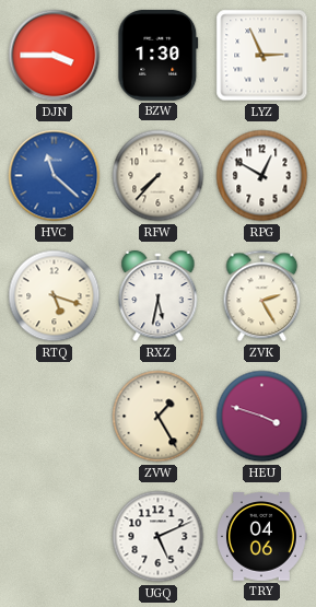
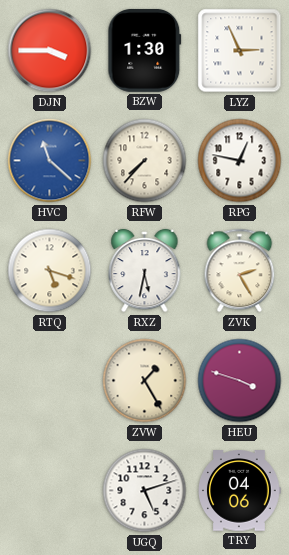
RPG: 12:50 -> 12:47
UGQ: 5:11 -> 5:12
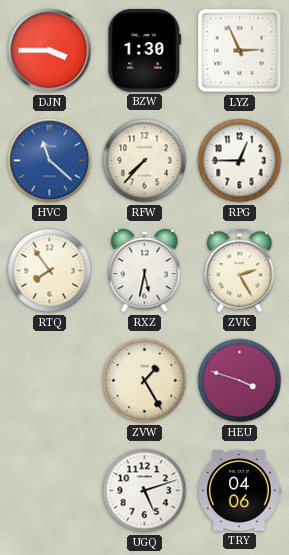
RPG: 12:47 -> 12:45
RTQ: 5:18 -> 7:54
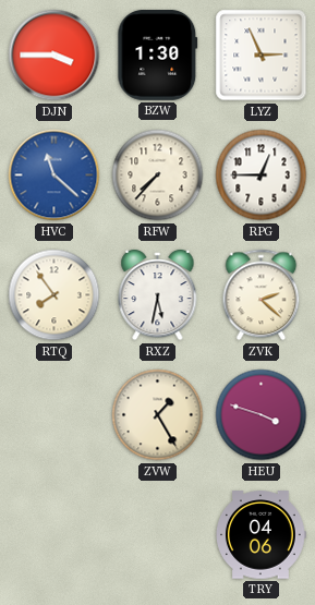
ZVK: 2:25 -> 2:22
UGQ: 5:12 -> none
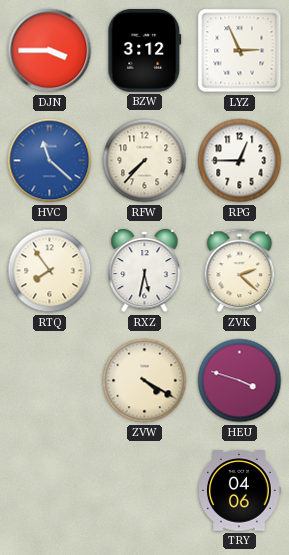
BZW: 1:30 -> 3:12
ZVW: 1:25 -> 4:20
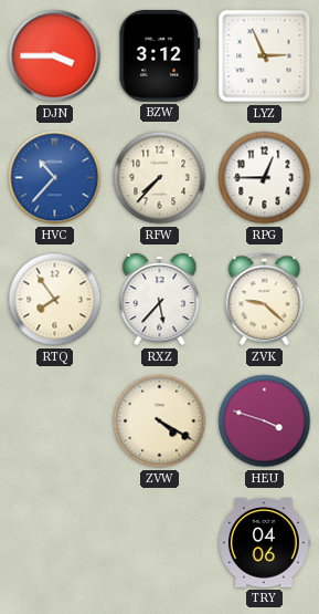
HVC: 11:22 -> 10:37
RXZ: 5:32 -> 5:37
ZVK: 2:22 -> 9:22
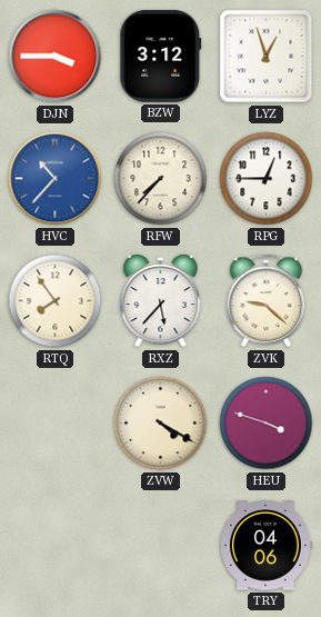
LYZ: 2:56 -> 12:57
